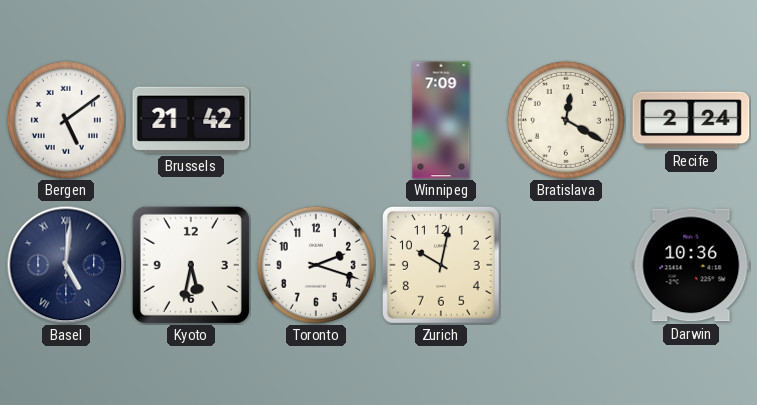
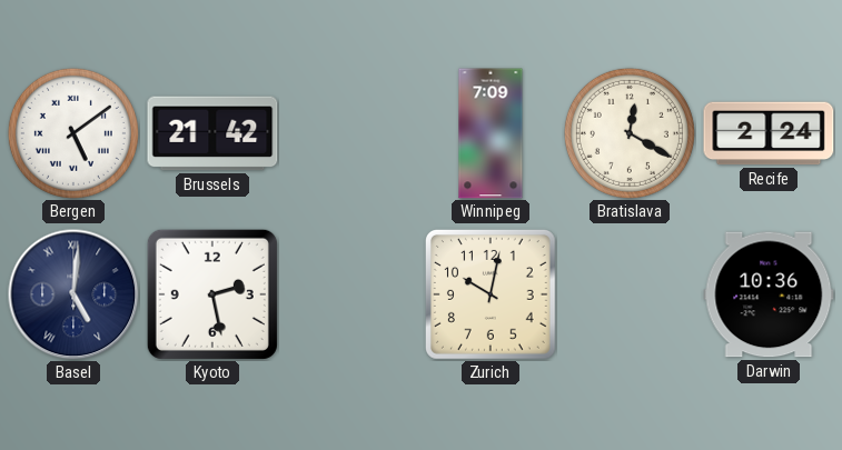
Kyoto: 5:32 -> 2:28
Toronto: 2:18 -> none
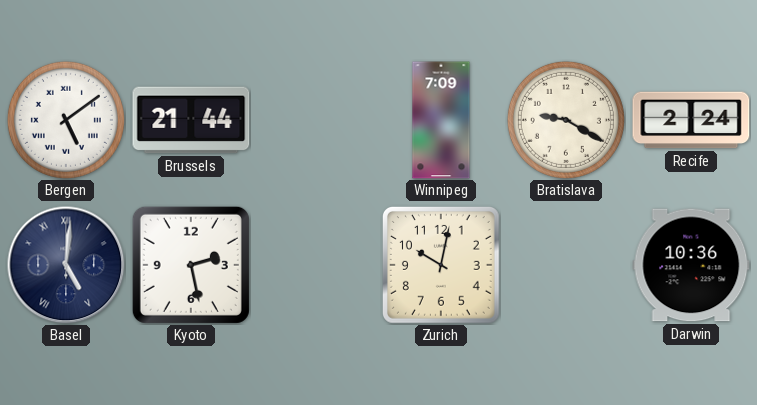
Brussels: 21:42 -> 21:44
Bratislava: 12:20 -> 9:20
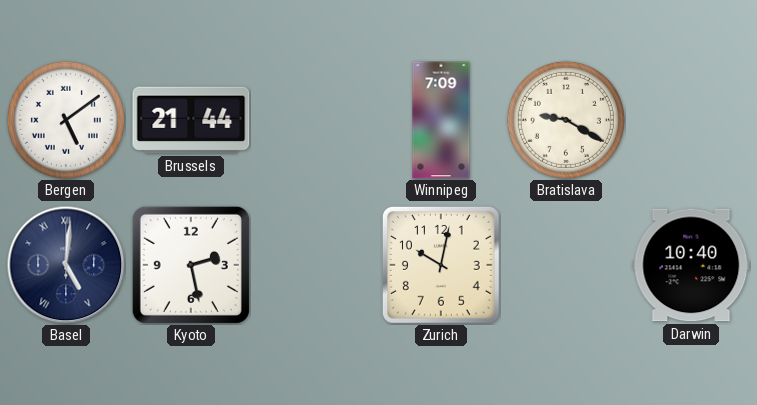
Recife: 2:24 -> none
Darwin: 10:36 -> 10:40
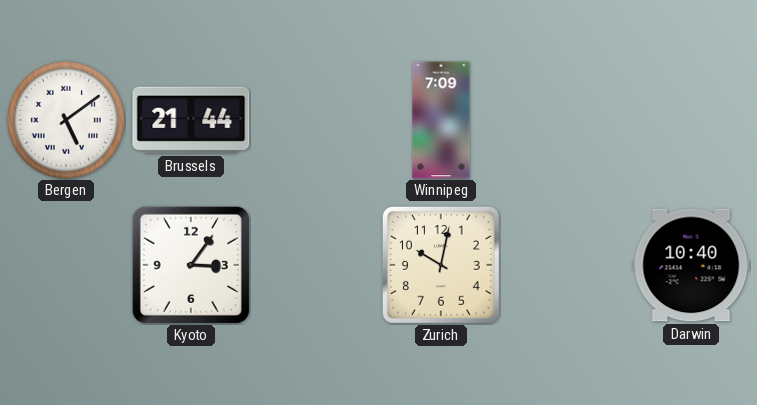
Bratislava: 9:20 -> none
Basel: 5:01 -> none
Kyoto: 2:28 -> 3:06
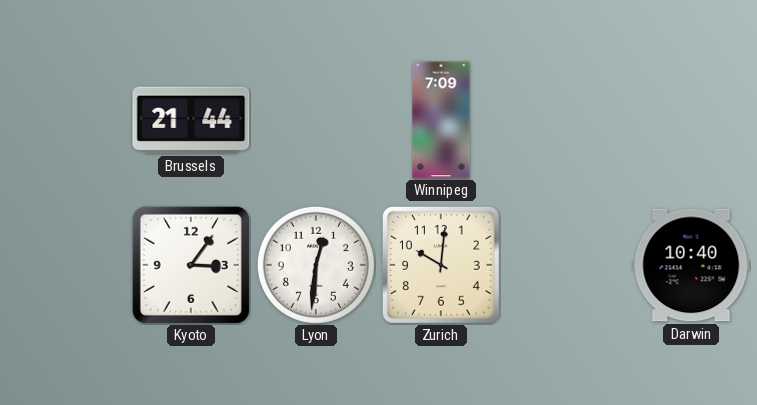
Bergen: 5:09 -> none
Lyon: none -> 12:31
Zurich: 10:02 -> 10:01
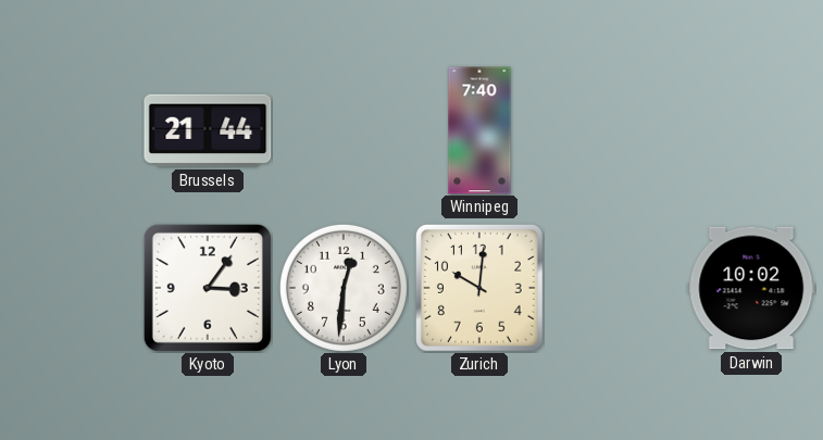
Winnipeg: 7:09 -> 7:40
Darwin: 10:40 -> 10:02
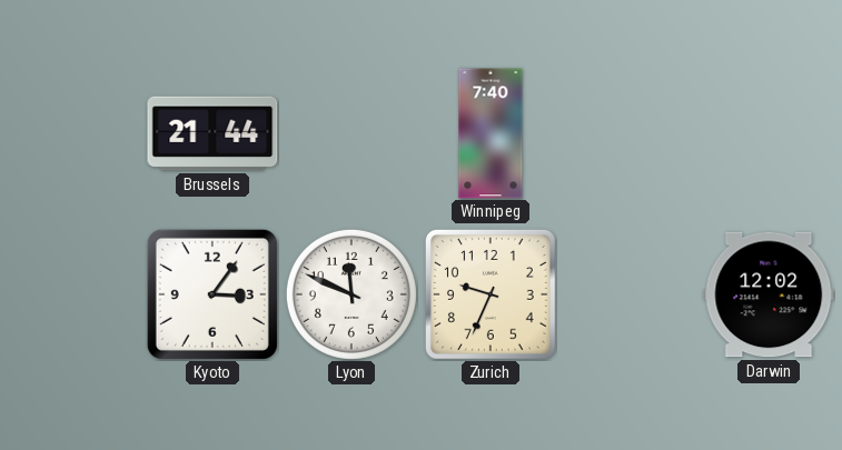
Lyon: 12:31 -> 11:49
Zurich: 10:01 -> 9:34
Darwin: 10:02 -> 12:02
